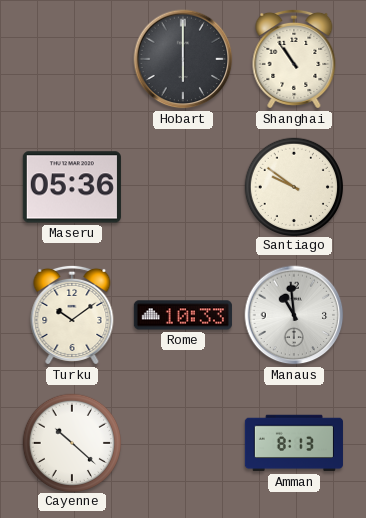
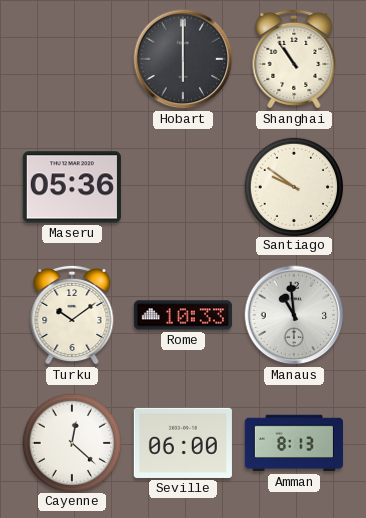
Cayenne: 10:22 -> 12:22
Seville: none -> 06:00
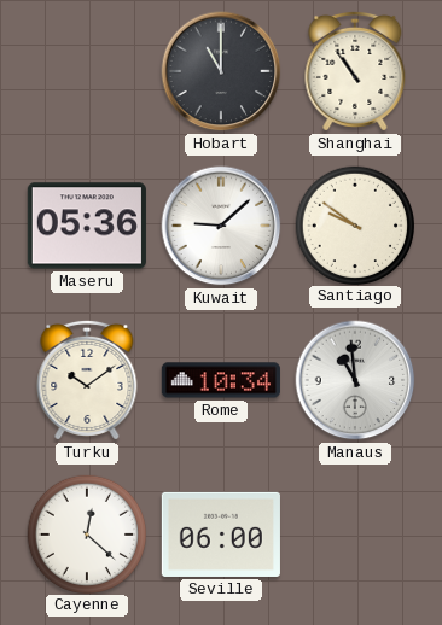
Hobart: 6:00 -> 11:00
Kuwait: none -> 9:08
Rome: 10:33 -> 10:34
Amman: 8:13 -> none
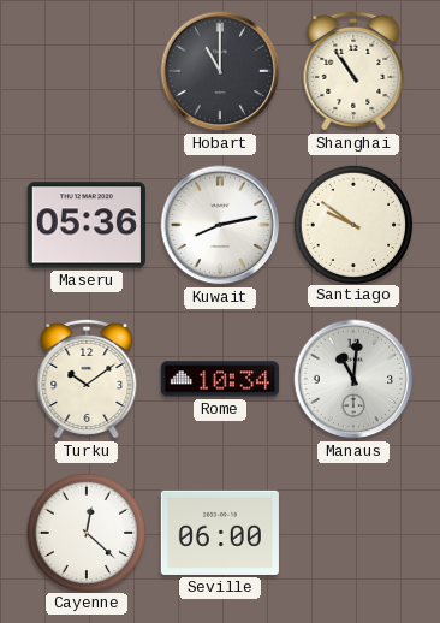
Kuwait: 9:08 -> 8:13
Manaus: 10:59 -> 11:01
